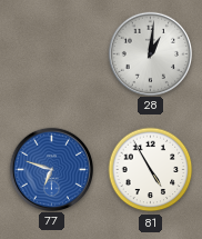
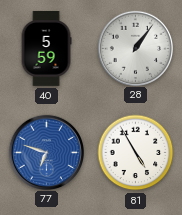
40: none -> 5:59
28: 1:01 -> 1:06
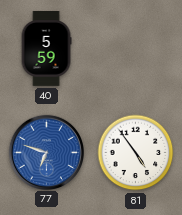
28: 1:06 -> none
81: 4:55 -> 4:54
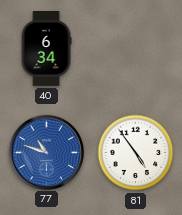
40: 5:59 -> 6:34
77: 6:48 -> 10:48
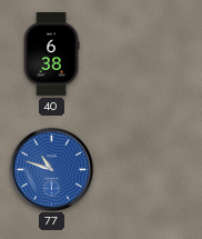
40: 6:34 -> 6:38
81: 4:54 -> none
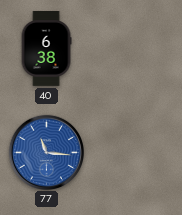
77: 10:48 -> 11:16
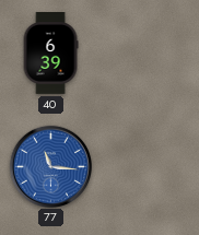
40: 6:38 -> 6:39
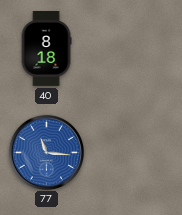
40: 6:39 -> 8:18
